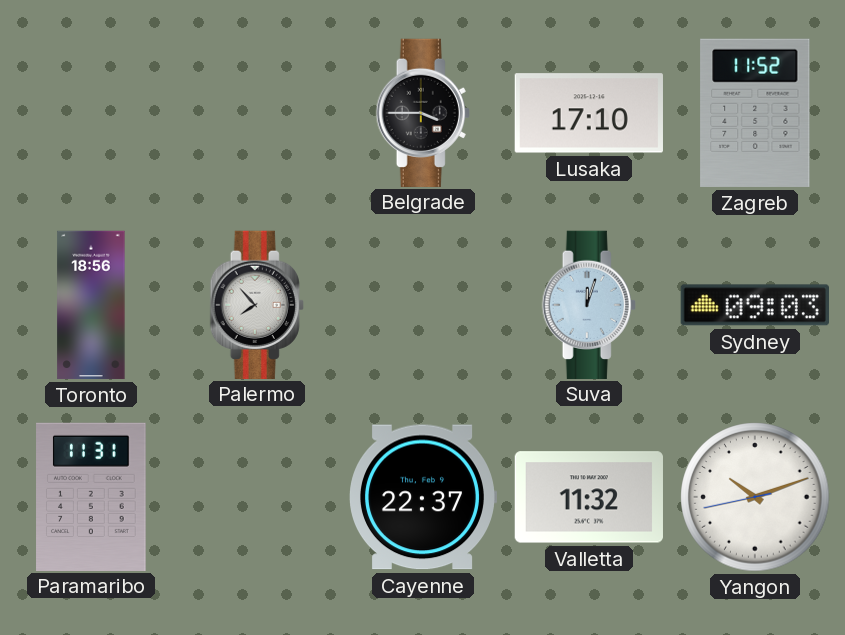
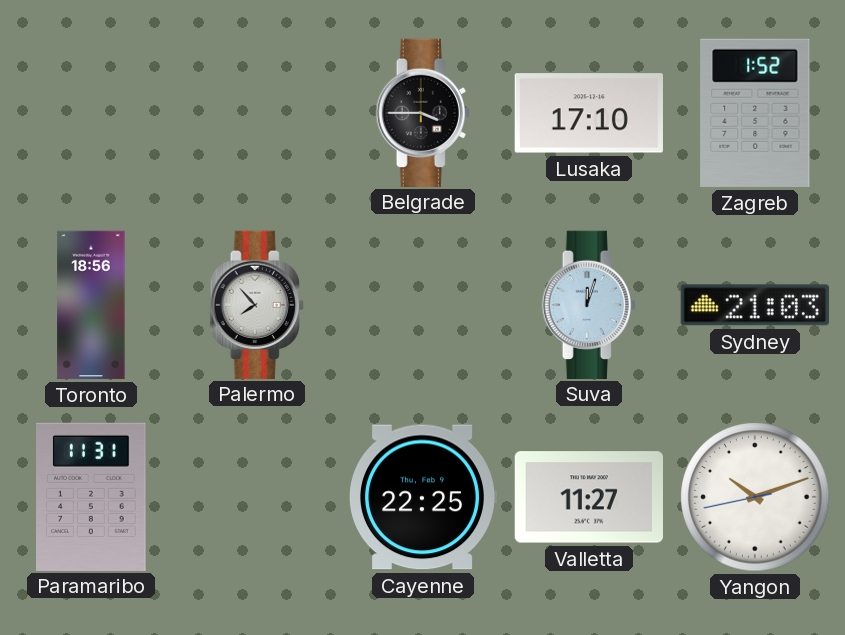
Zagreb: 11:52 -> 1:52
Sydney: 09:03 -> 21:03
Cayenne: 22:37 -> 22:25
Valletta: 11:32 -> 11:27
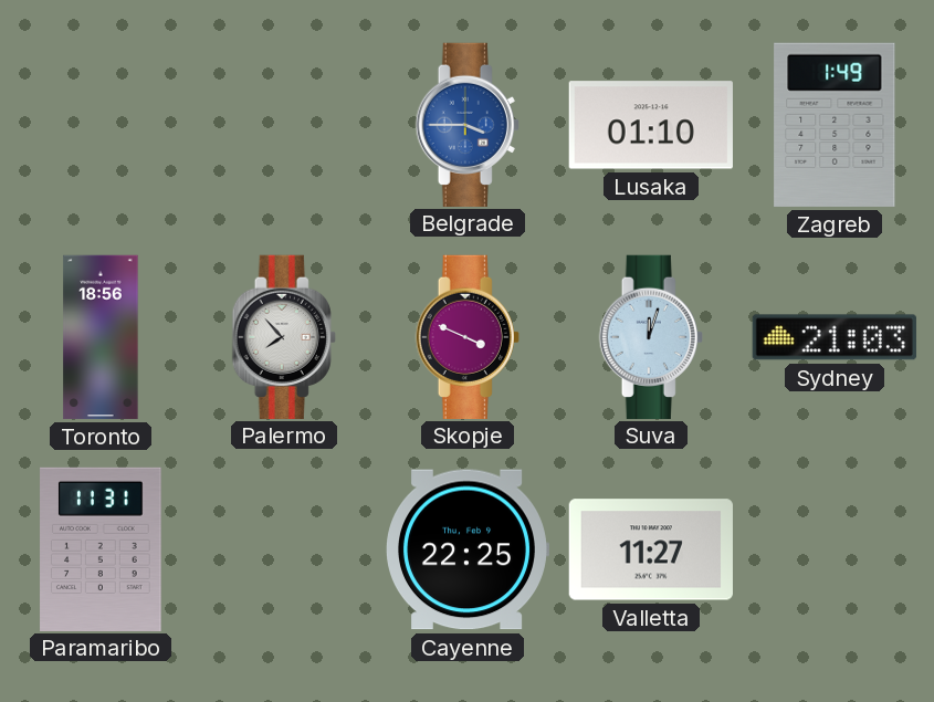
Belgrade dial: black -> blue
Lusaka: 17:10 -> 01:10
Zagreb: 1:52 -> 1:49
Skopje: none -> 3:49
Yangon: 10:11 -> none
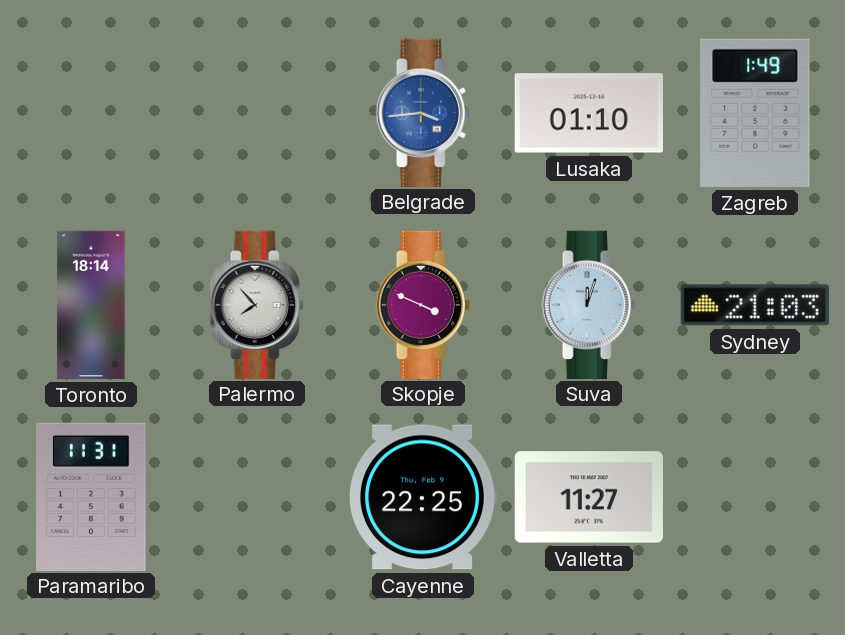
Belgrade: 3:45 -> 3:44
Toronto: 18:56 -> 18:14
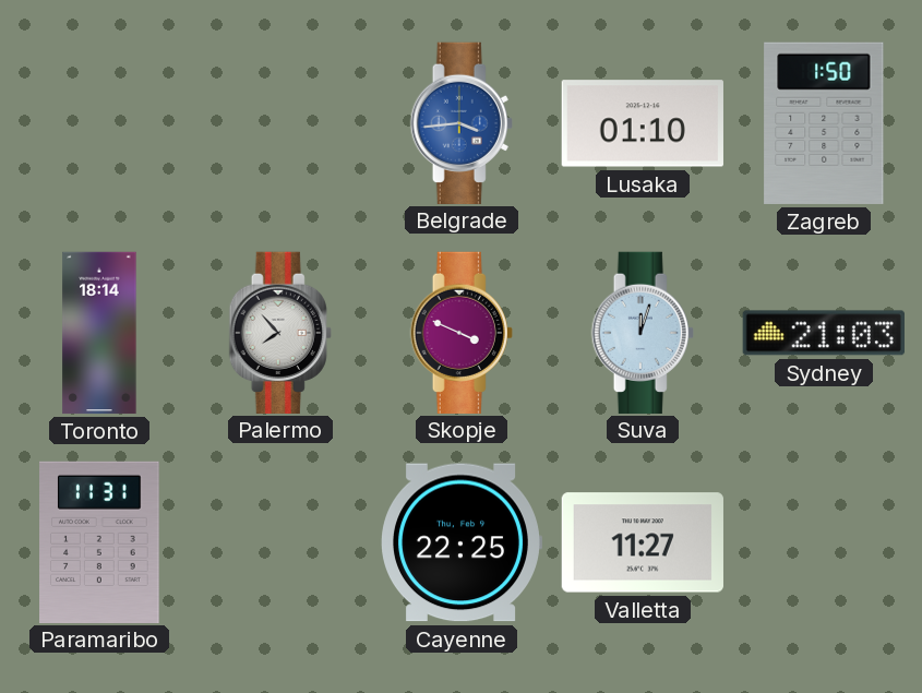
Zagreb: 1:49 -> 1:50
